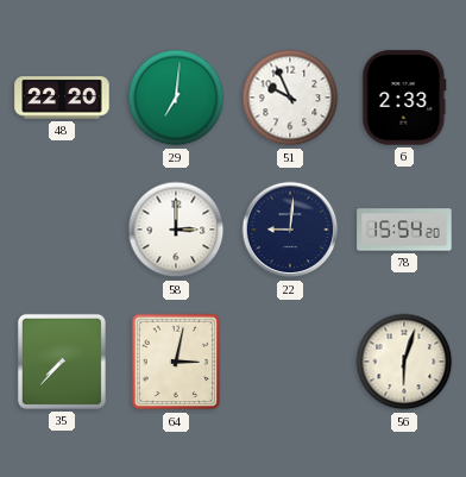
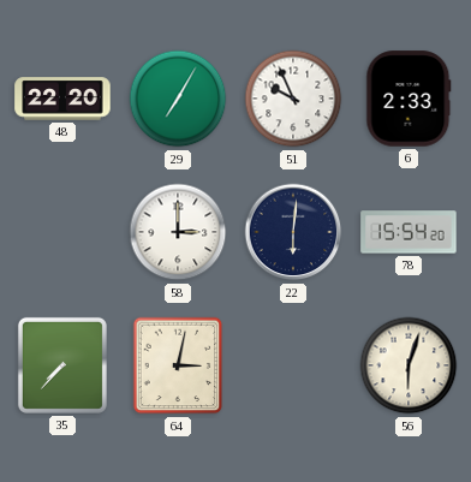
29: 7:01 -> 7:05
22: 9:01 -> 6:01
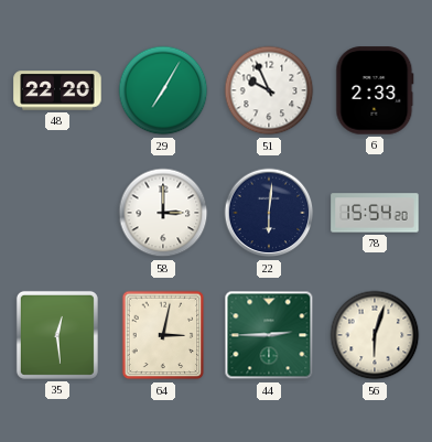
35: 7:37 -> 12:29
44: none -> 2:45
